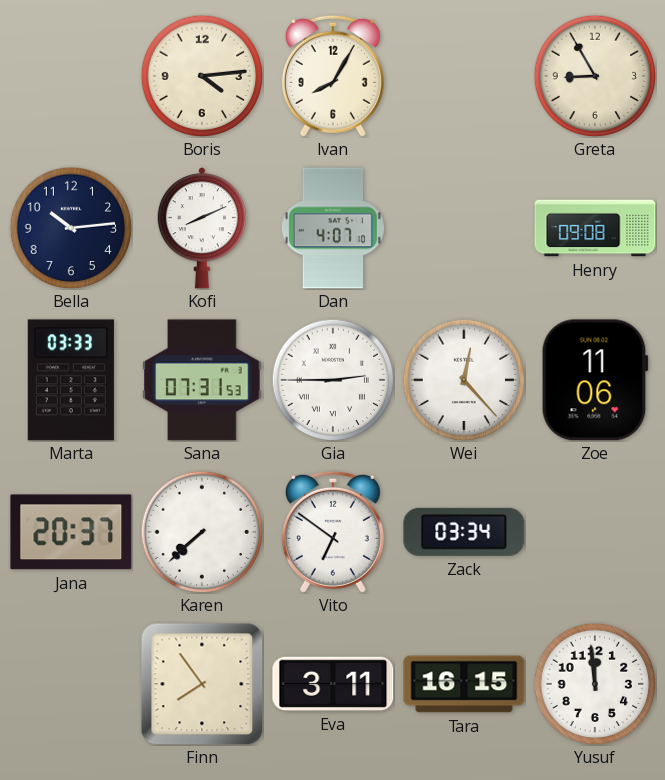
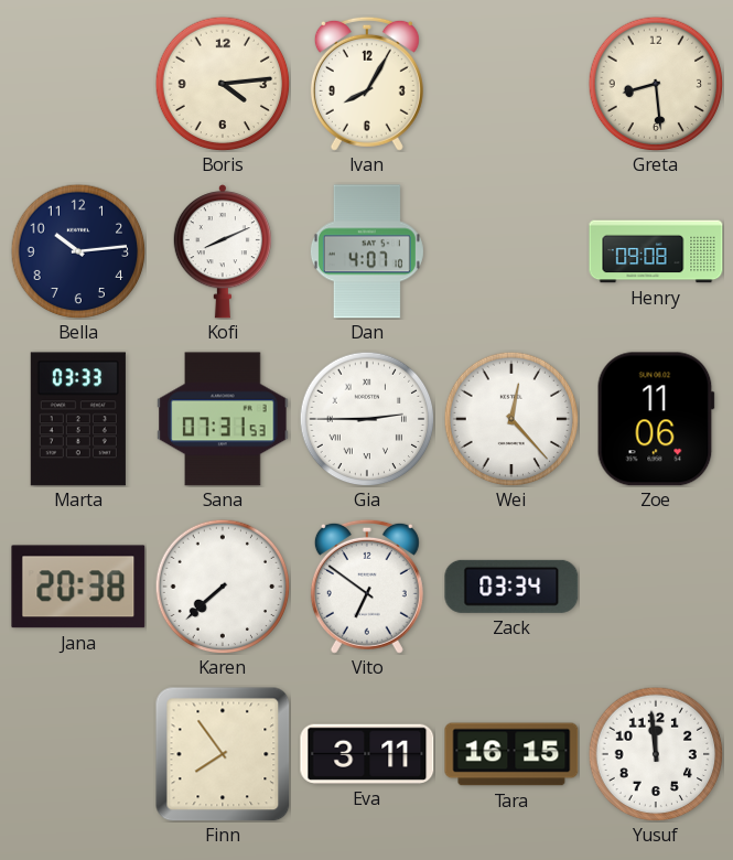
Greta: 8:55 -> 8:29
Jana: 20:37 -> 20:38
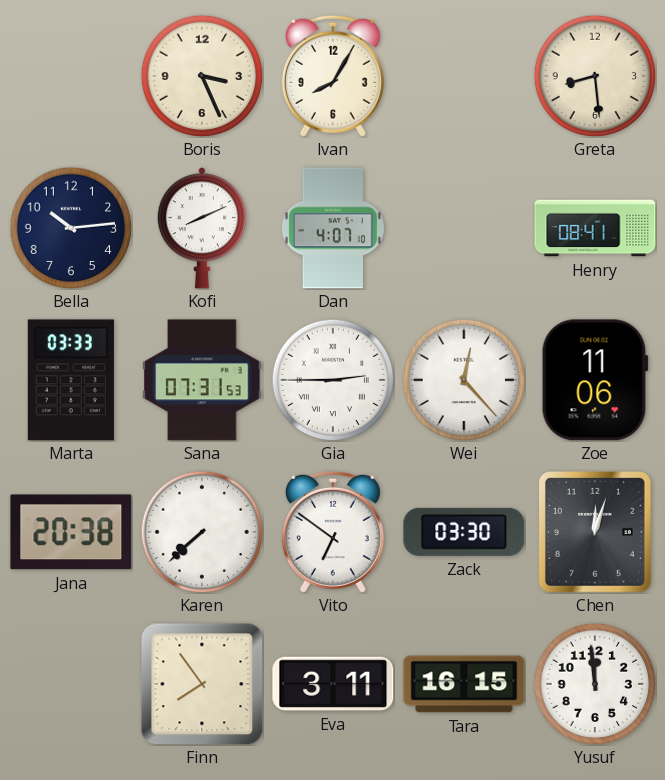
Boris: 4:14 -> 3:26
Henry: 09:08 -> 08:41
Zack: 03:34 -> 03:30
Chen: none -> 12:03
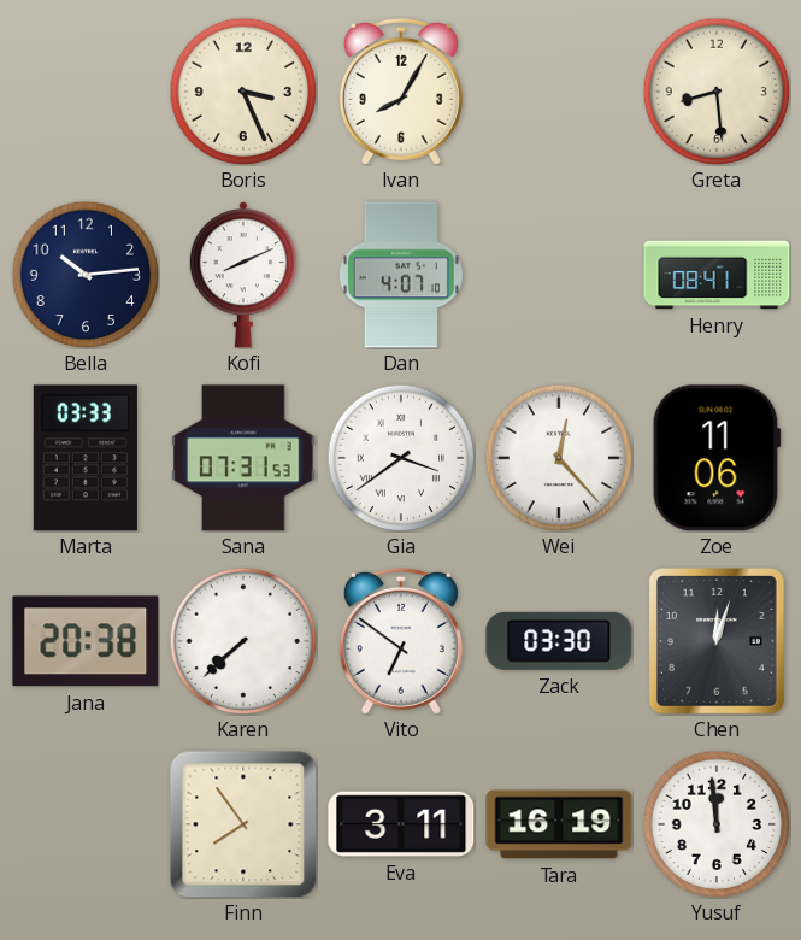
Gia: 2:45 -> 3:39
Tara: 16:15 -> 16:19
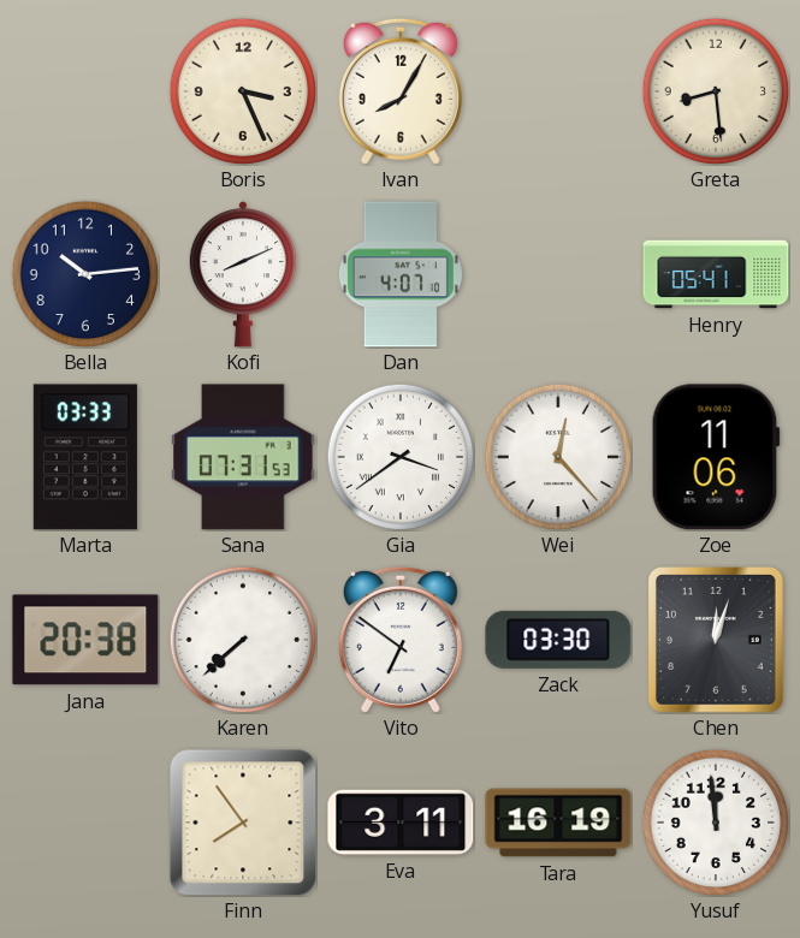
Henry: 08:41 -> 05:41
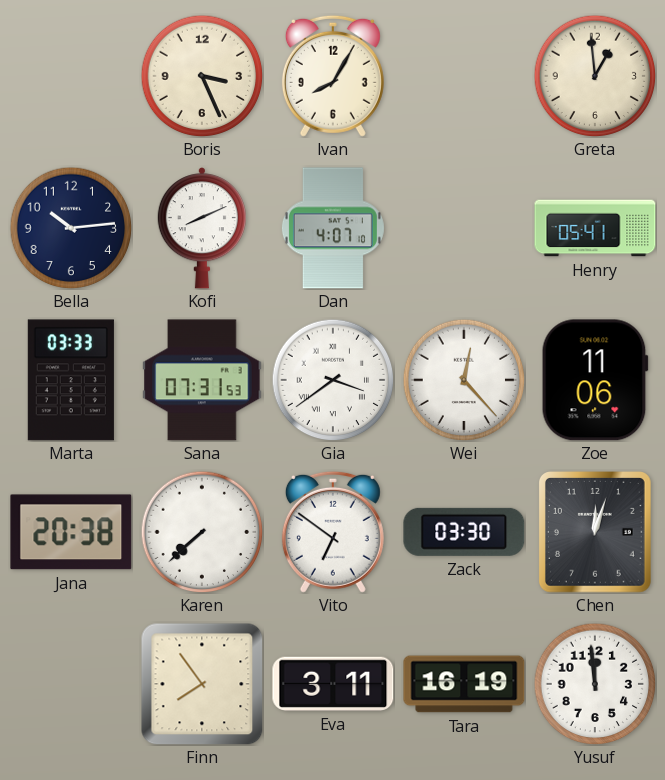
Greta: 8:29 -> 12:59
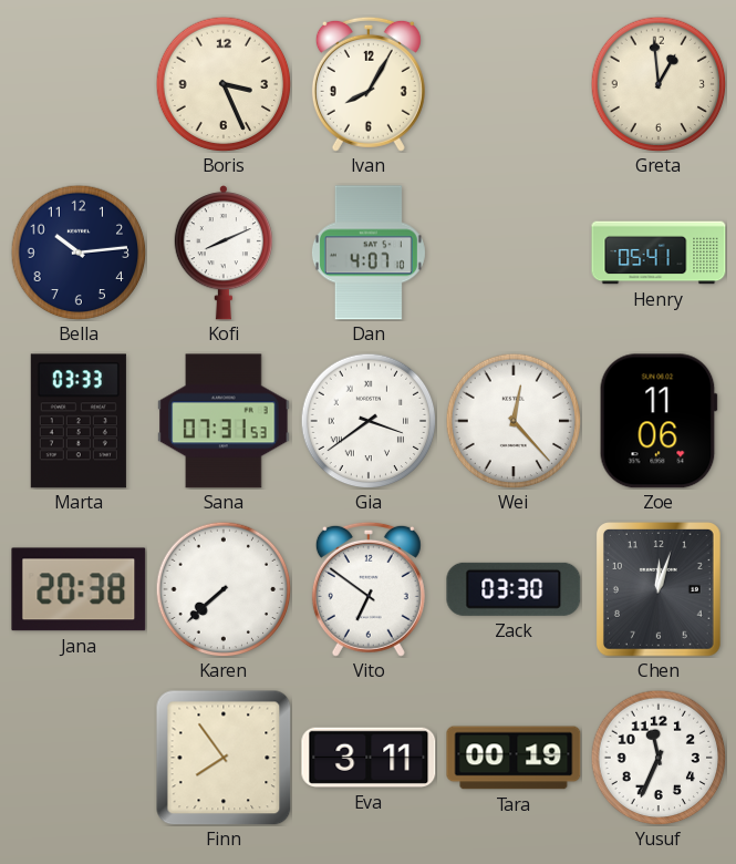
Tara: 16:19 -> 00:19
Yusuf: 11:59 -> 11:34
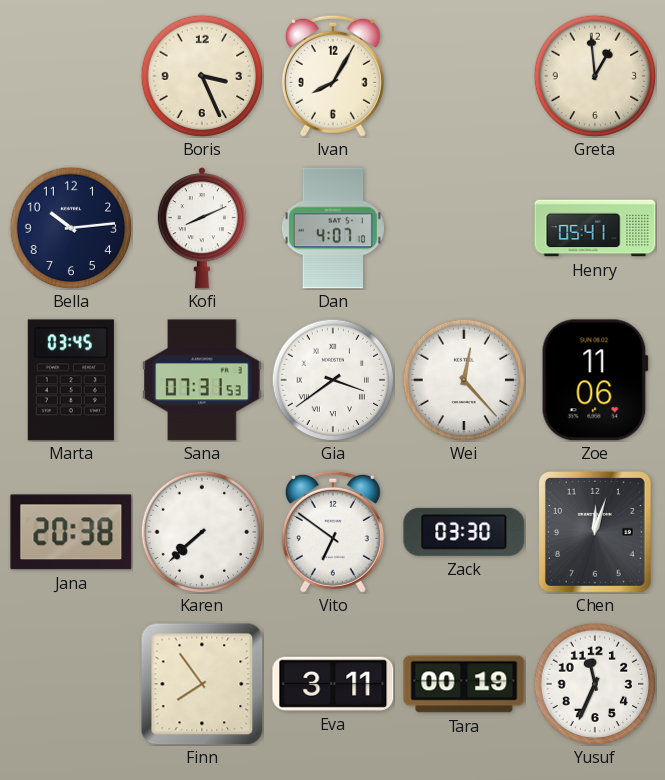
Marta: 03:33 -> 03:45
